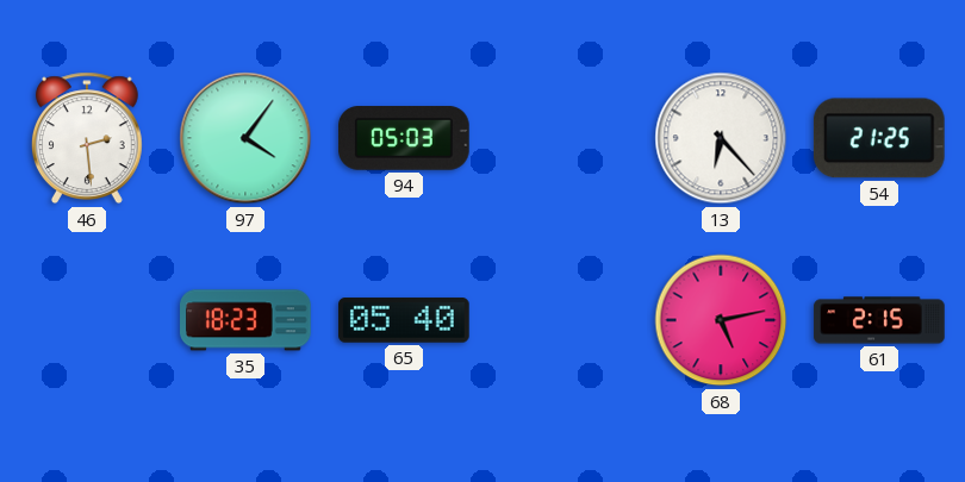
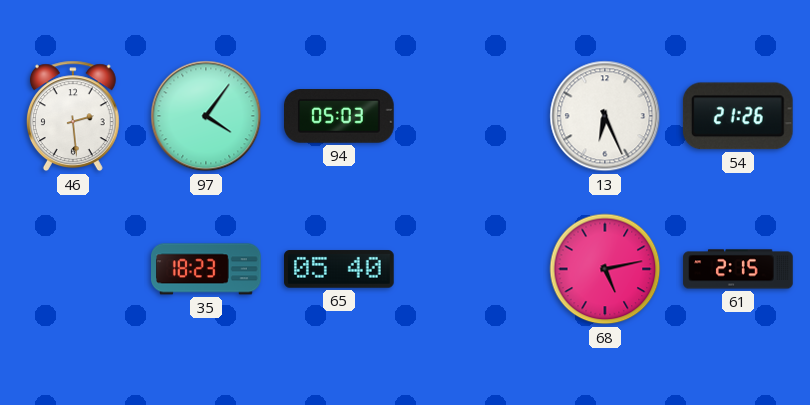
13: 6:23 -> 6:26
54: 21:25 -> 21:26
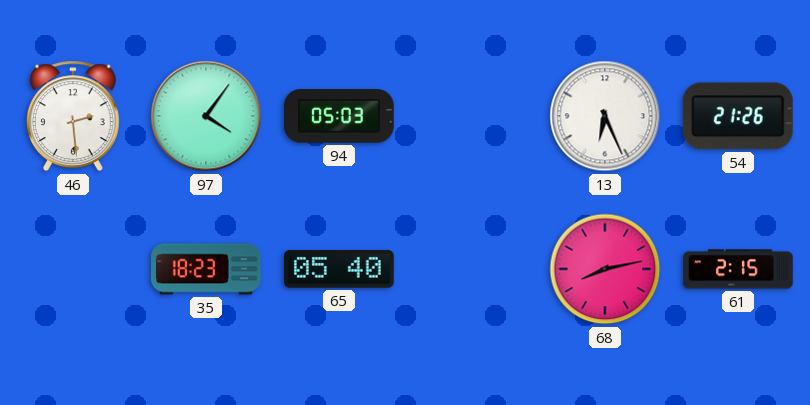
68: 5:13 -> 8:13
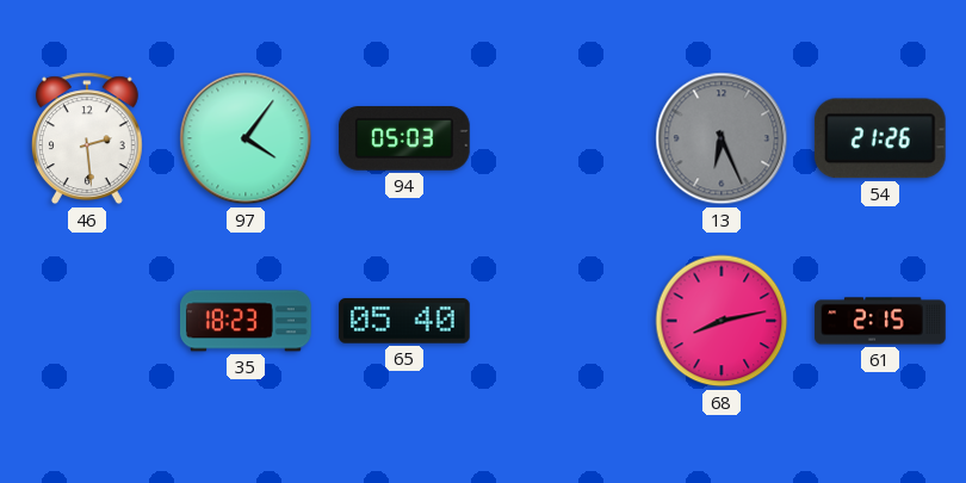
13 dial: white -> grey
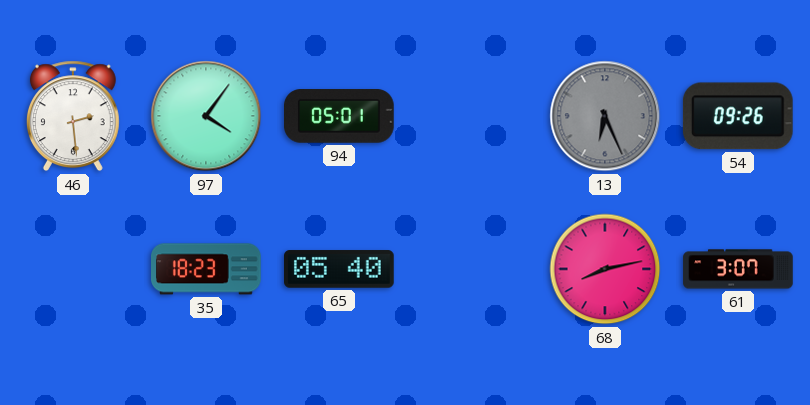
94: 05:03 -> 05:01
54: 21:26 -> 09:26
61: 2:15 -> 3:07
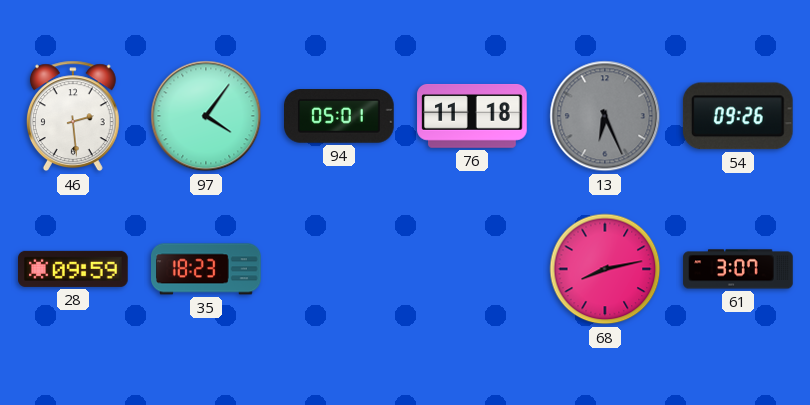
76: none -> 11:18
28: none -> 09:59
65: 05:40 -> none
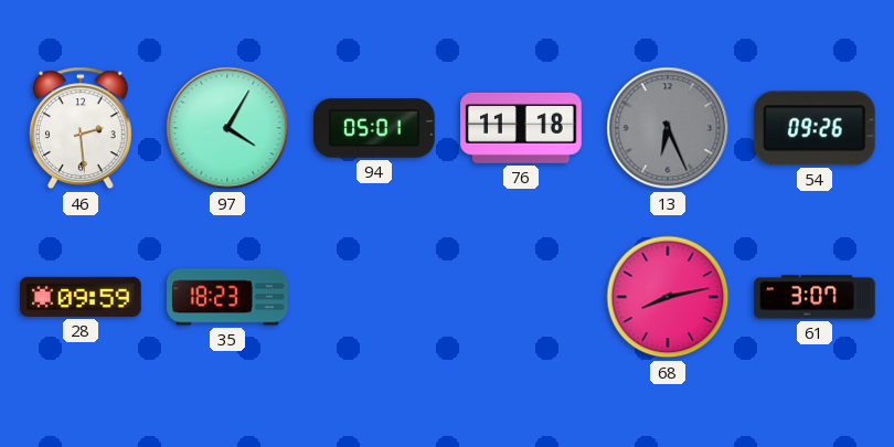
97: 4:06 -> 4:05
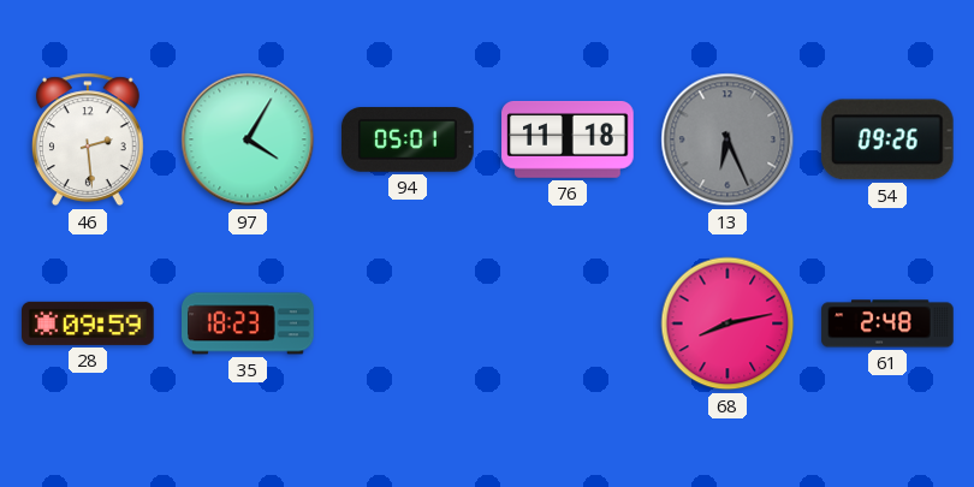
61: 3:07 -> 2:48
